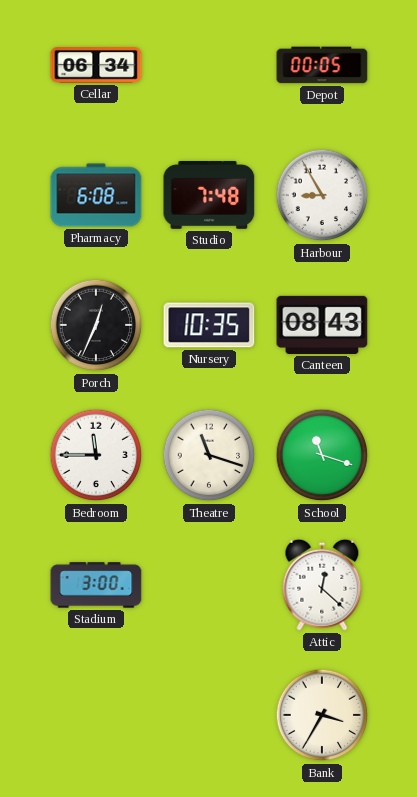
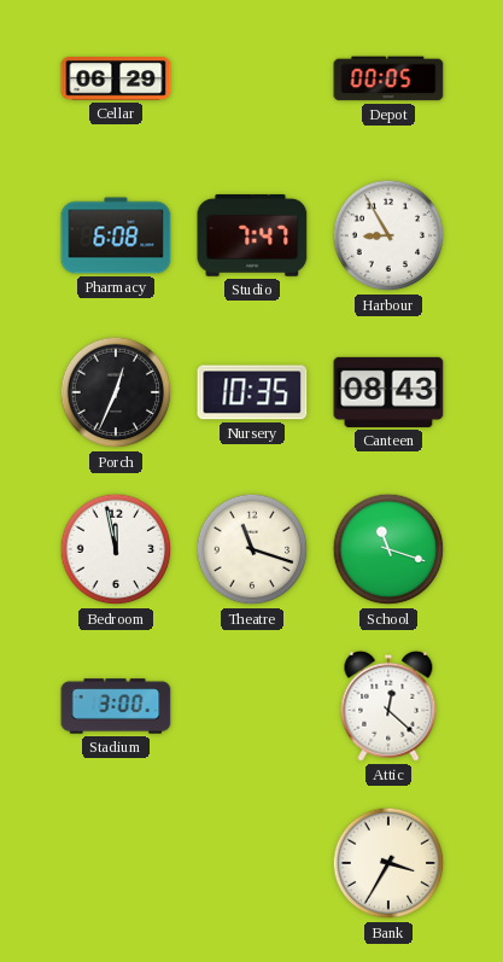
Cellar: 06:34 -> 06:29
Studio: 7:48 -> 7:47
Bedroom: 11:45 -> 11:58
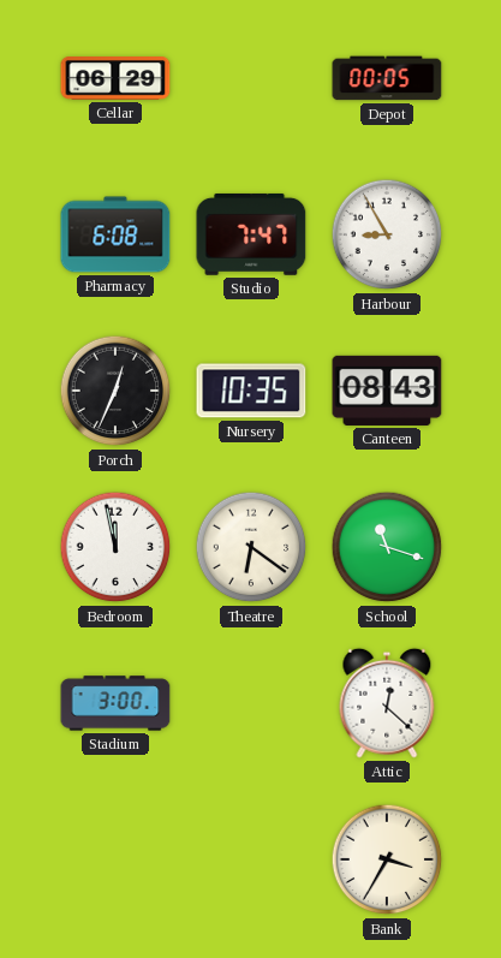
Theatre: 11:18 -> 6:21
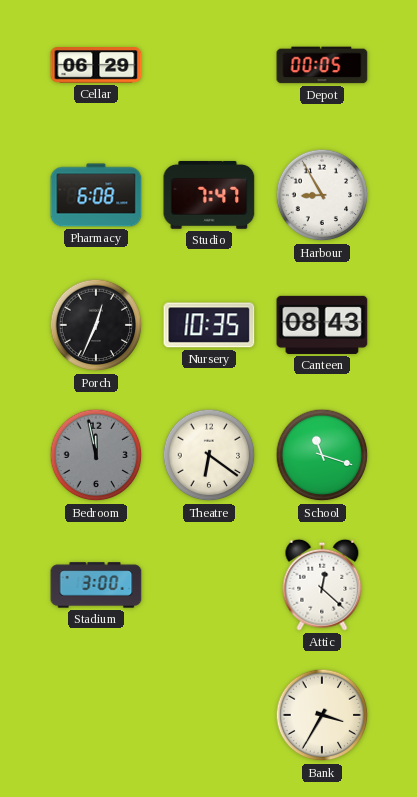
Bedroom dial: white -> grey
